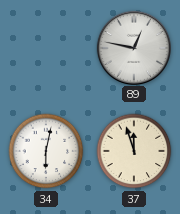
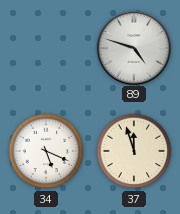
89: 12:47 -> 4:48
34: 6:02 -> 5:19
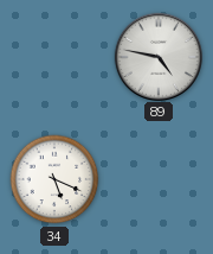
89: 4:48 -> 4:47
37: 11:57 -> none
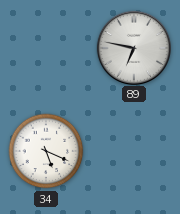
89: 4:47 -> 6:47
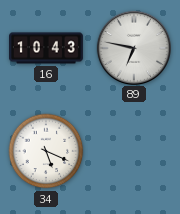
16: none -> 10:43
